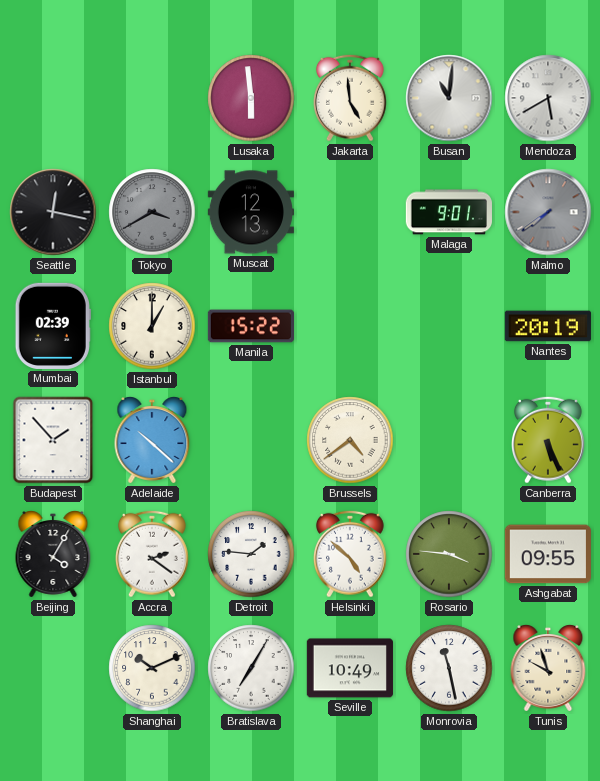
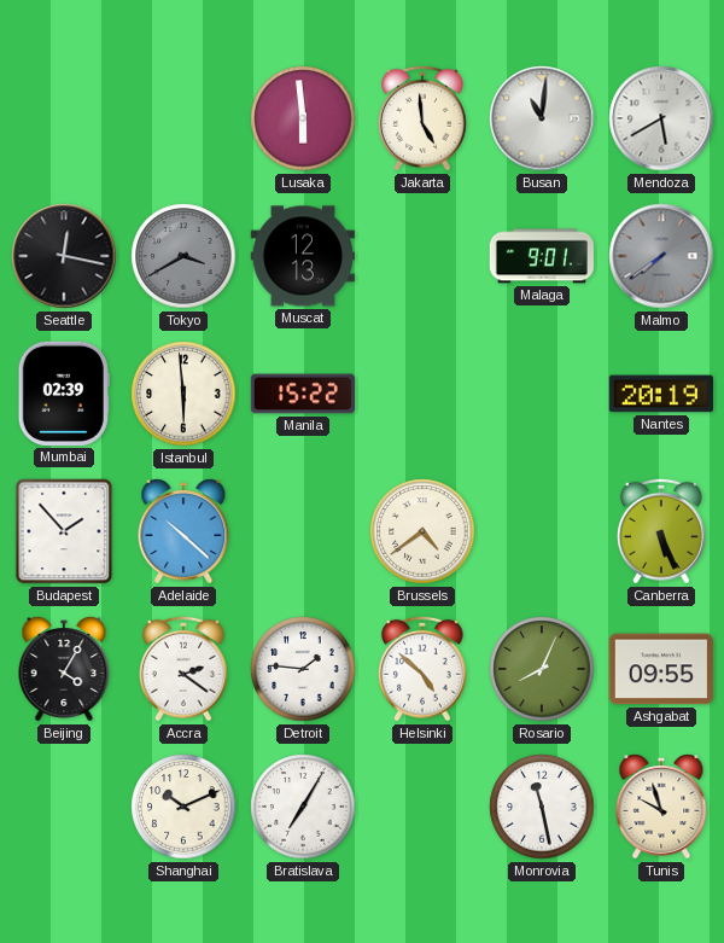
Istanbul: 1:00 -> 5:59
Rosario: 3:46 -> 8:04
Seville: 10:49 -> none
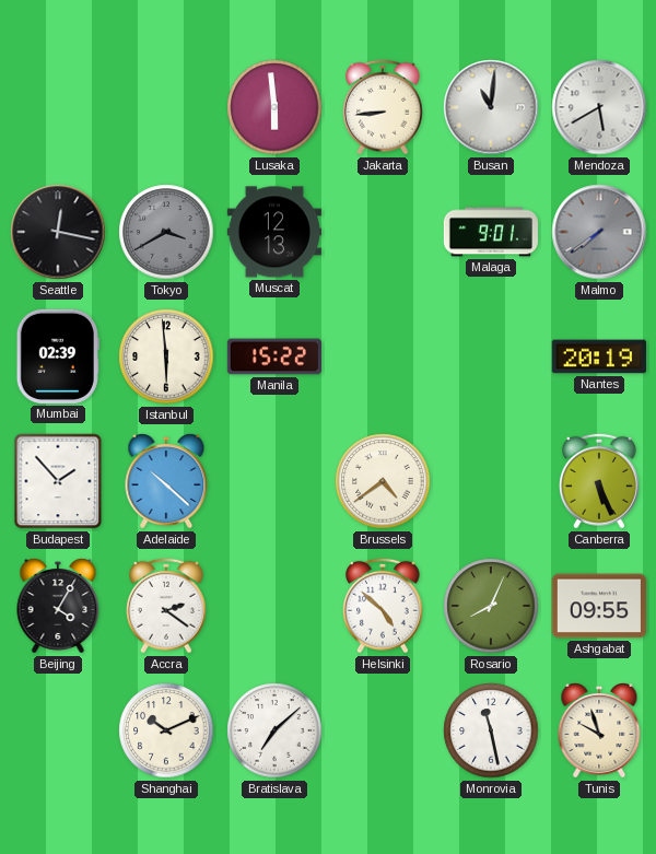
Jakarta: 4:59 -> 8:44
Detroit: 1:46 -> none
Bratislava: 7:05 -> 7:08
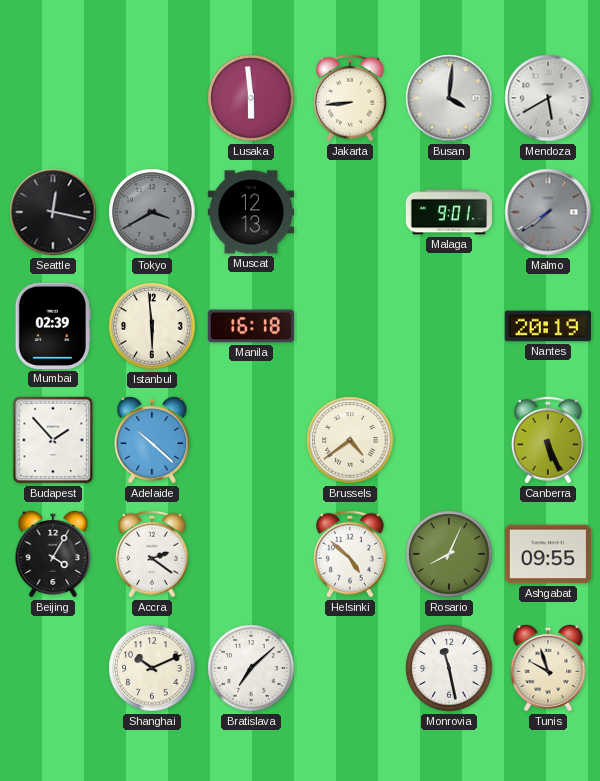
Busan: 11:01 -> 4:01
Manila: 15:22 -> 16:18
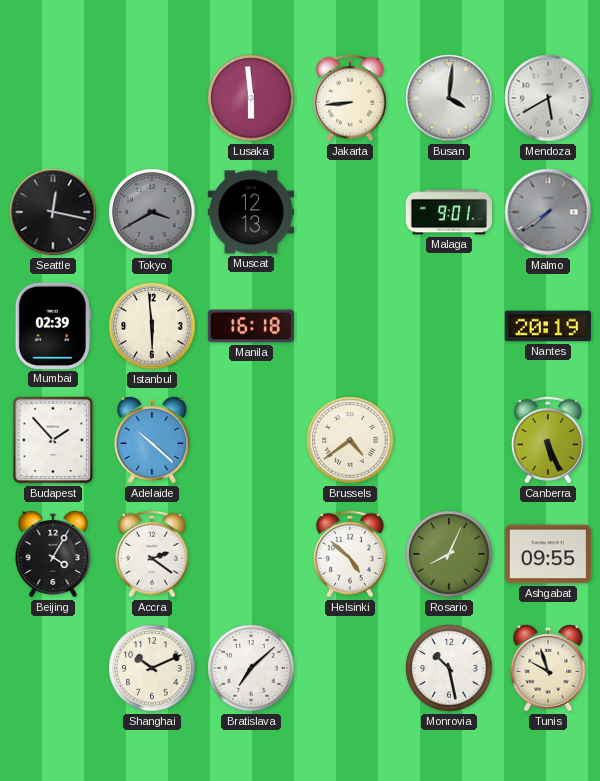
Monrovia: 11:28 -> 10:28
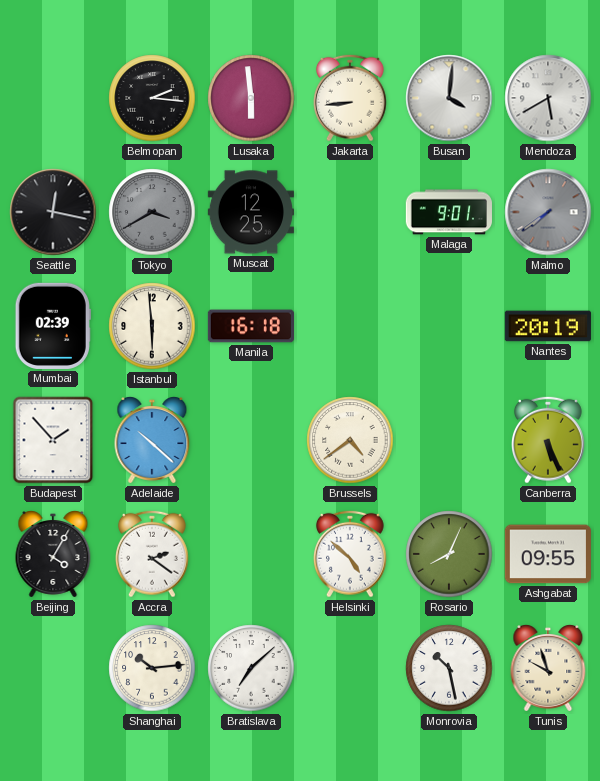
Belmopan: none -> 2:16
Muscat: 12:13 -> 12:25
Shanghai: 10:11 -> 10:14
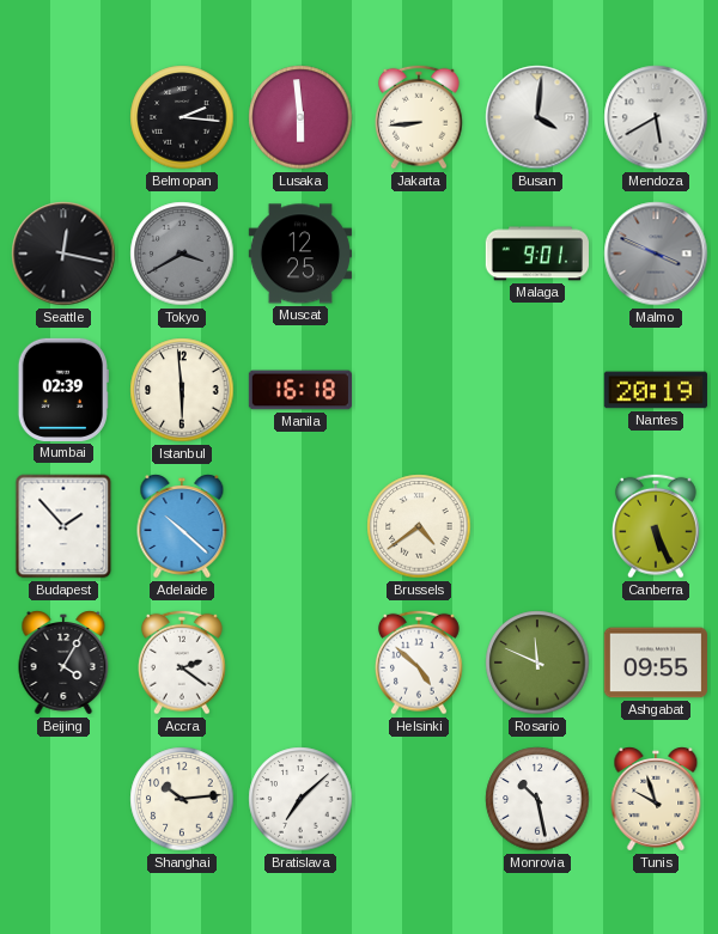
Malmo: 7:39 -> 3:49
Rosario: 8:04 -> 11:49
